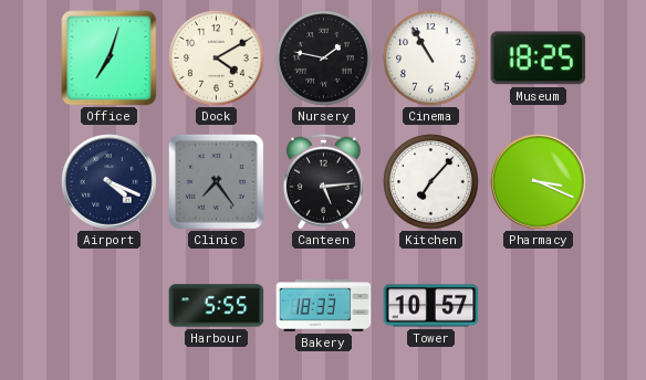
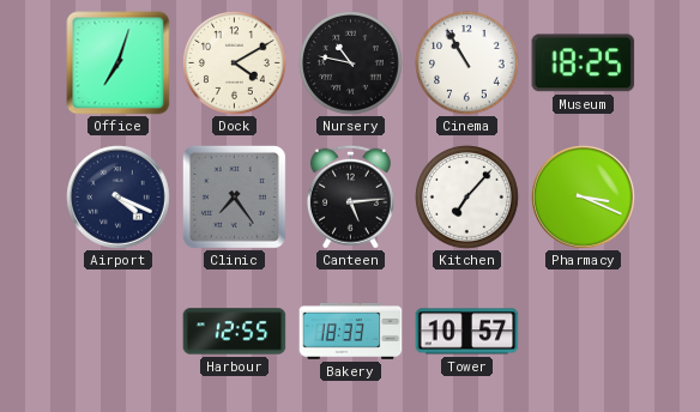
Nursery: 1:47 -> 10:47
Harbour: 5:55 -> 12:55
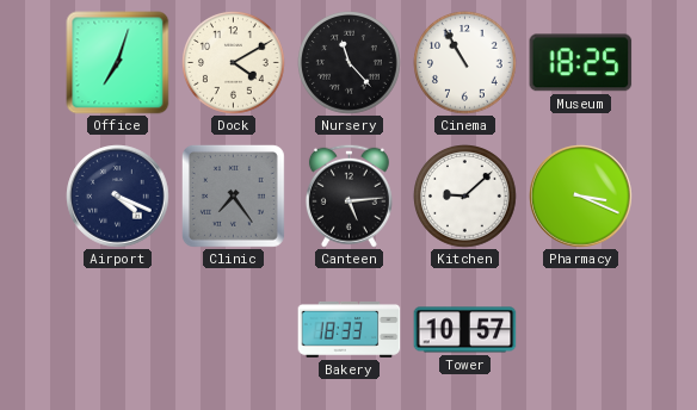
Nursery: 10:47 -> 11:23
Kitchen: 7:07 -> 9:08
Harbour: 12:55 -> none
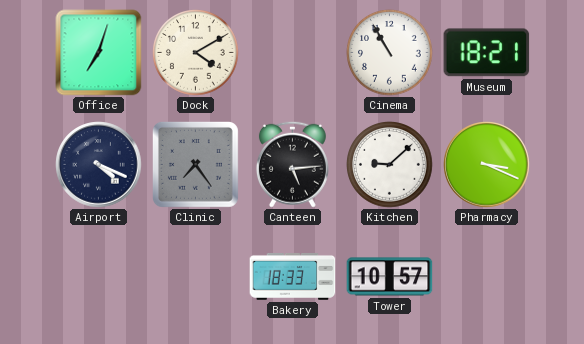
Nursery: 11:23 -> none
Museum: 18:25 -> 18:21
